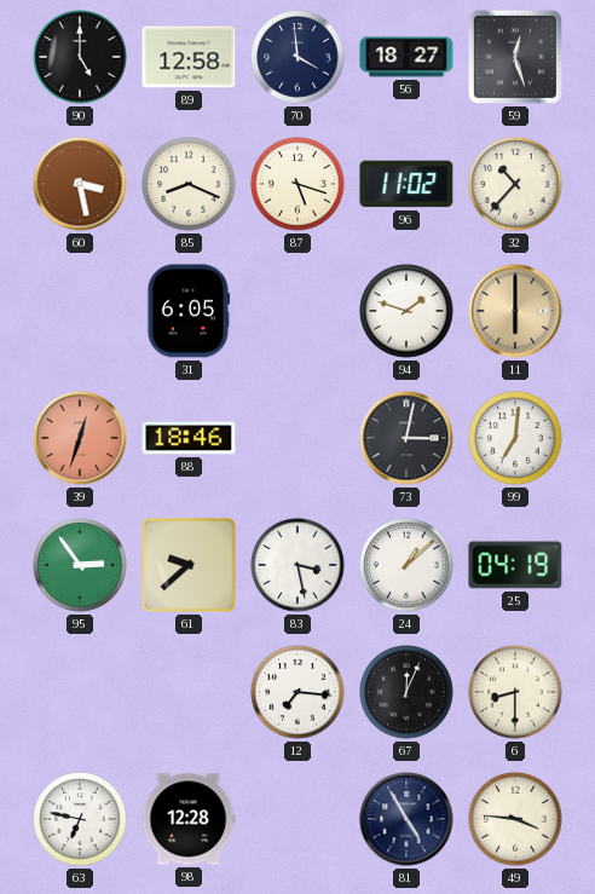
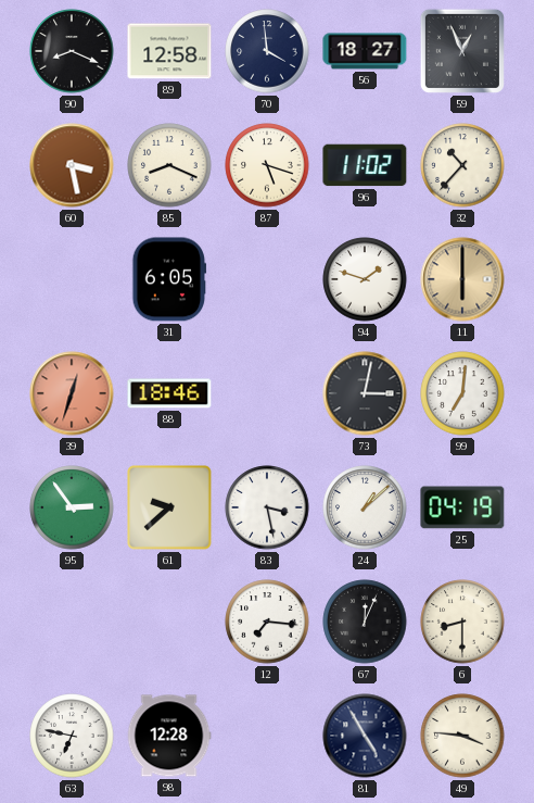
90: 5:00 -> 8:19
59: 12:27 -> 12:56
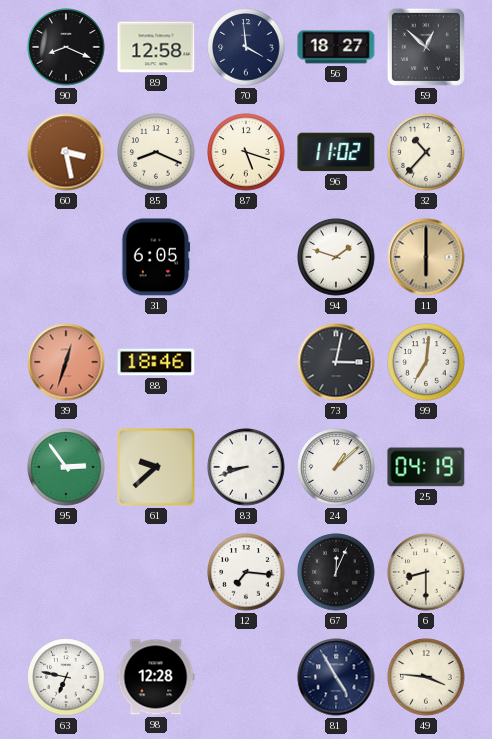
59: 12:56 -> 12:52
83: 3:28 -> 8:42
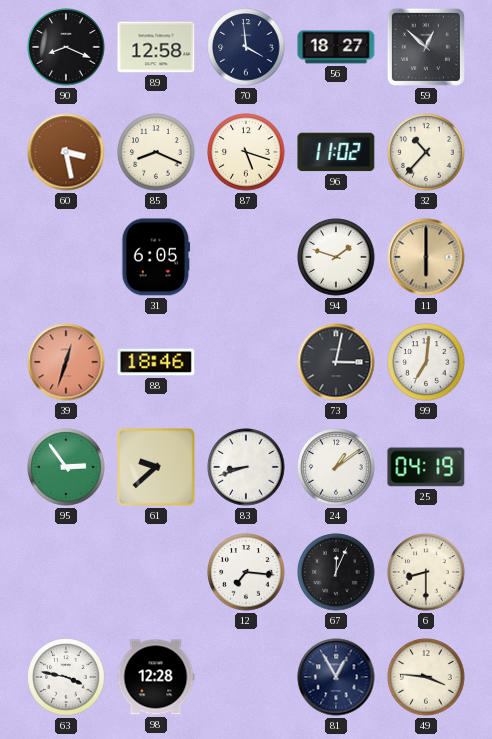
24: 1:08 -> 1:09
63: 6:47 -> 3:47
81: 4:55 -> 12:55
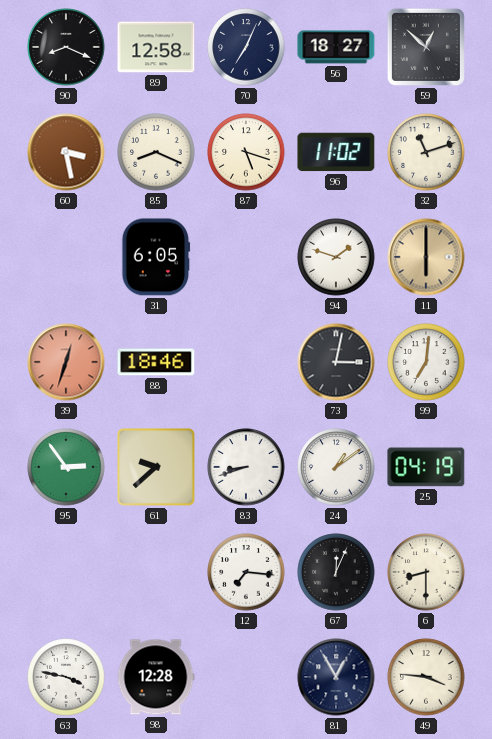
70: 3:59 -> 7:04
32: 10:37 -> 11:12
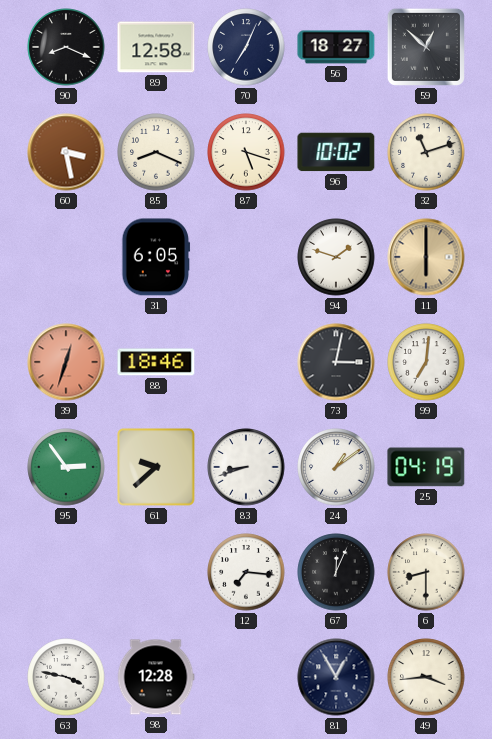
96: 11:02 -> 10:02
49: 3:46 -> 3:44
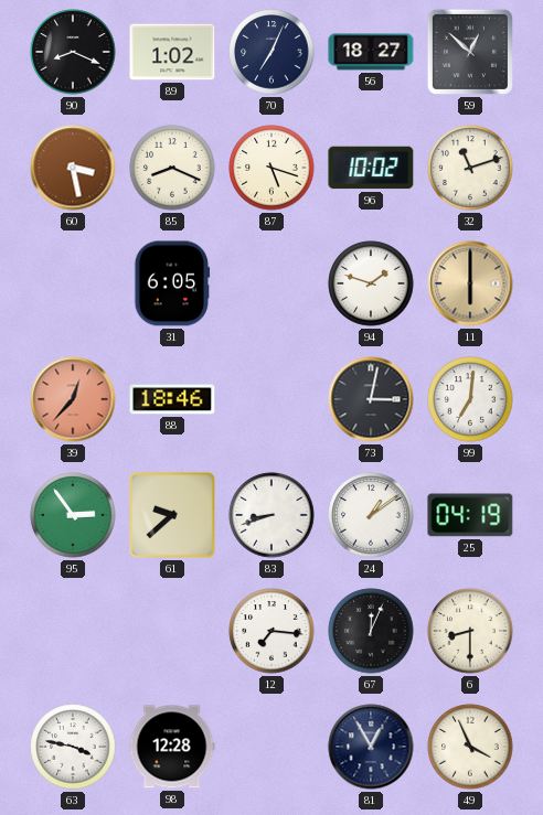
89: 12:58 -> 1:02
39: 12:33 -> 12:37
49: 3:44 -> 3:56
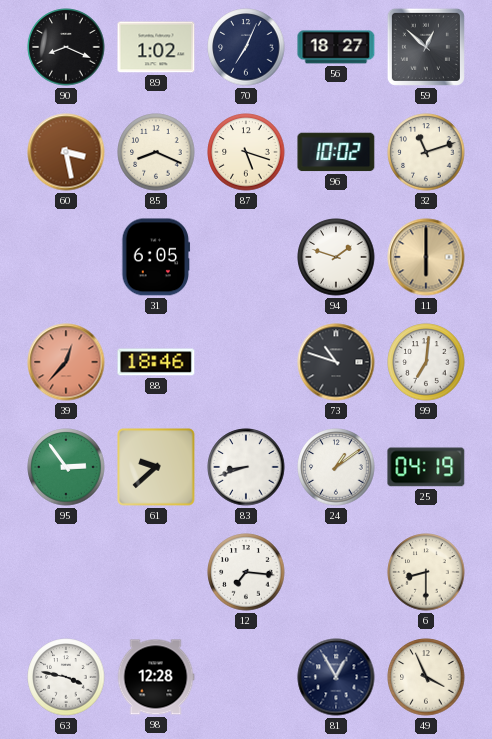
73: 3:02 -> 10:48
67: 12:04 -> none
